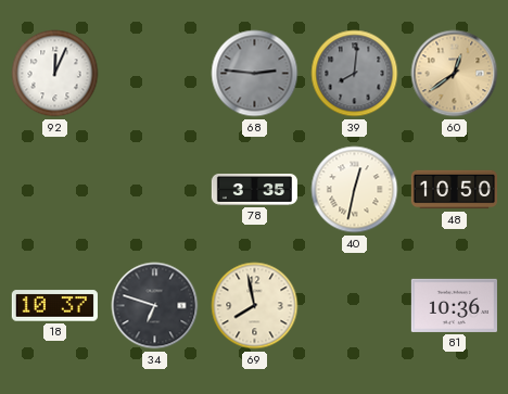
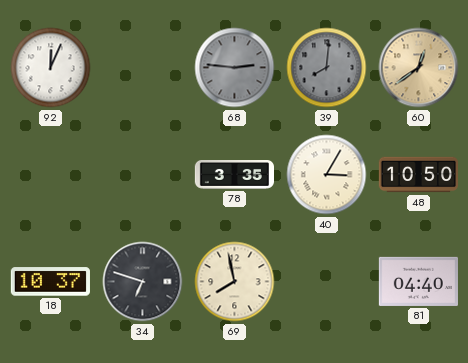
40: 12:32 -> 3:05
81: 10:36 -> 04:40
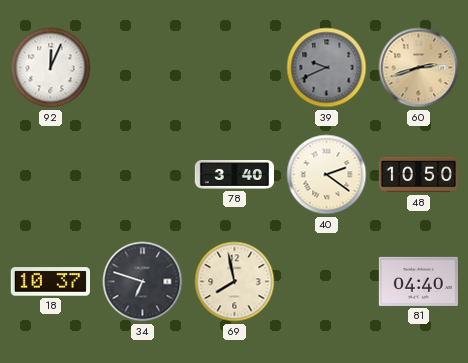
68: 2:46 -> none
39: 8:01 -> 9:41
60: 12:39 -> 2:42
78: 3:35 -> 3:40
40: 3:05 -> 2:21
